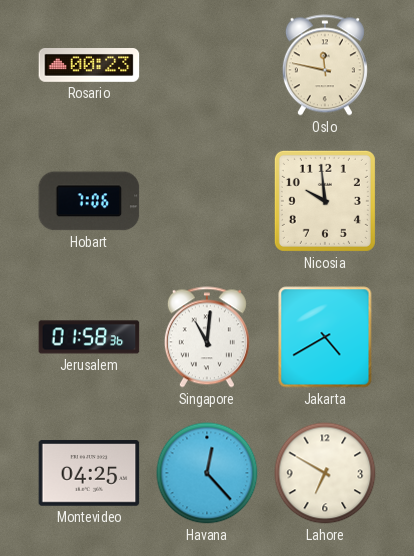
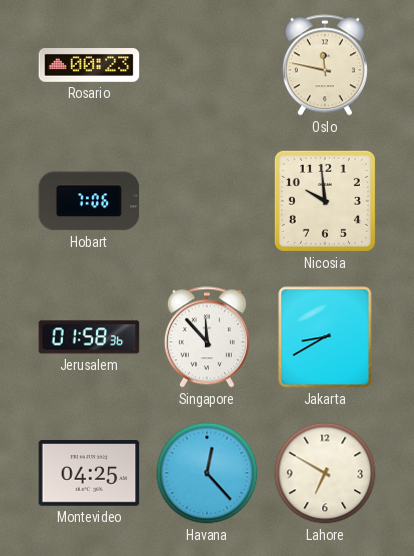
Singapore: 11:01 -> 11:53
Jakarta: 4:40 -> 8:40
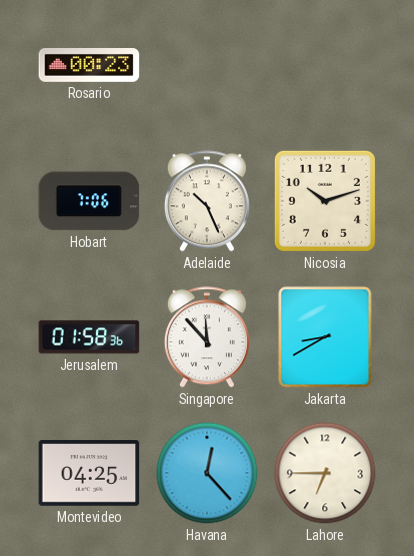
Oslo: 11:47 -> none
Adelaide: none -> 10:26
Nicosia: 9:59 -> 10:12
Lahore: 6:50 -> 6:45
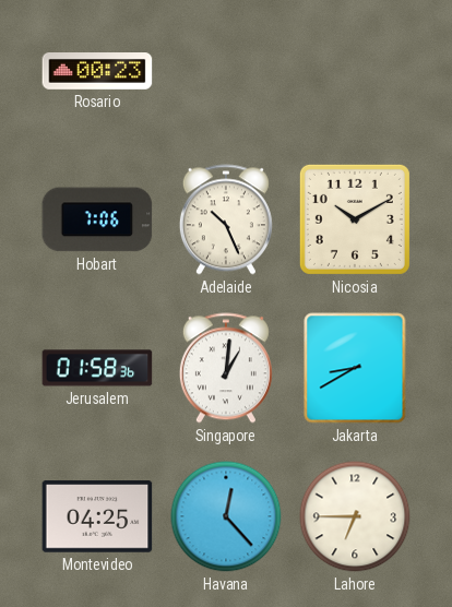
Nicosia: 10:12 -> 10:10
Singapore: 11:53 -> 1:01
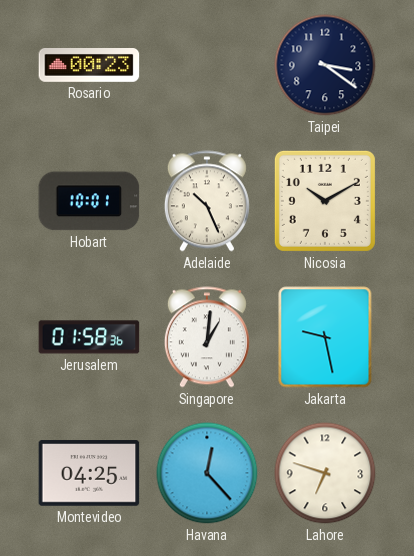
Taipei: none -> 3:21
Hobart: 7:06 -> 10:01
Jakarta: 8:40 -> 9:28
Lahore: 6:45 -> 6:48
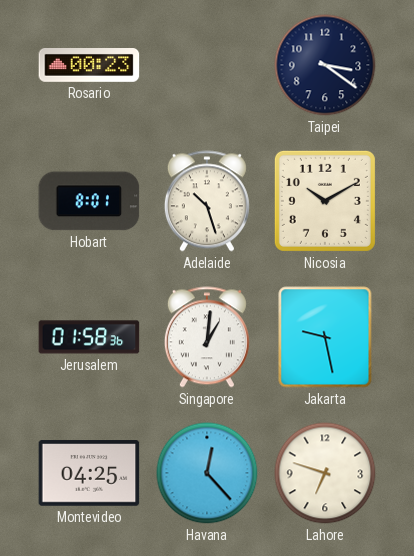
Hobart: 10:01 -> 8:01
Adelaide: 10:26 -> 10:27
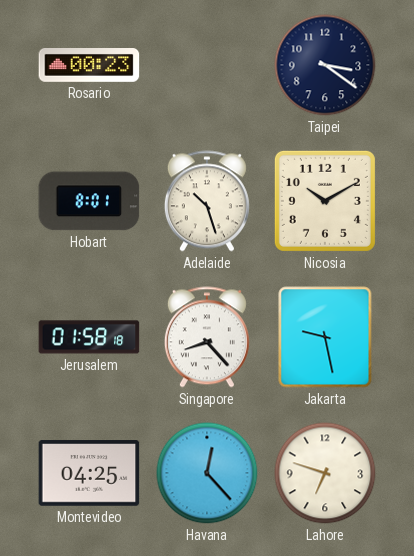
Jerusalem: 01:58:36 -> 01:58:18
Singapore: 1:01 -> 8:23
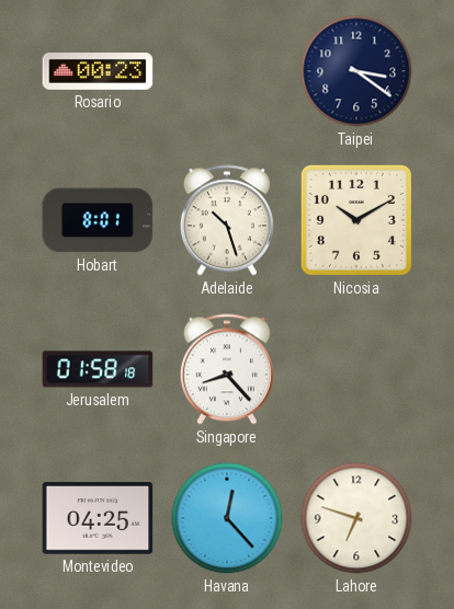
Jakarta: 9:28 -> none
